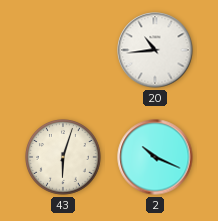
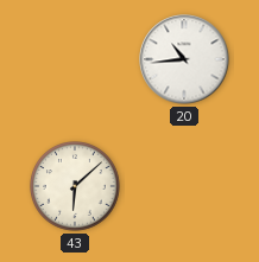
43: 6:03 -> 6:08
2: 10:19 -> none
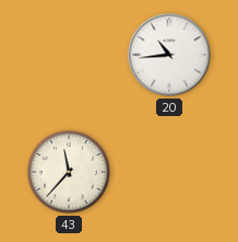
43: 6:08 -> 11:37
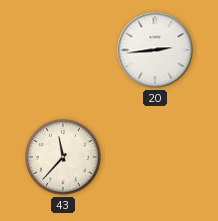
20: 10:44 -> 2:44
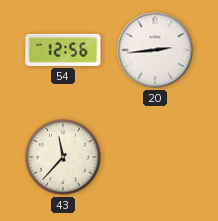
54: none -> 12:56
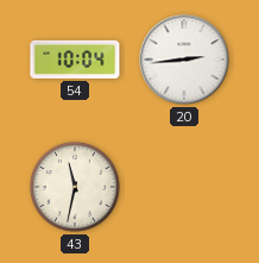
54: 12:56 -> 10:04
43: 11:37 -> 11:32
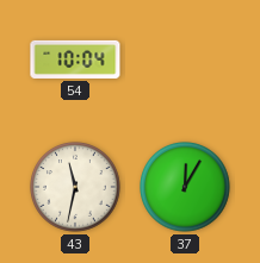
20: 2:44 -> none
37: none -> 12:05
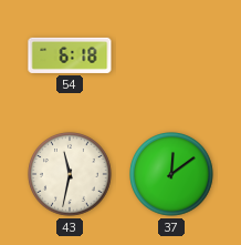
54: 10:04 -> 6:18
37: 12:05 -> 12:09
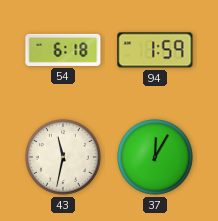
94: none -> 1:59
37: 12:09 -> 12:05
